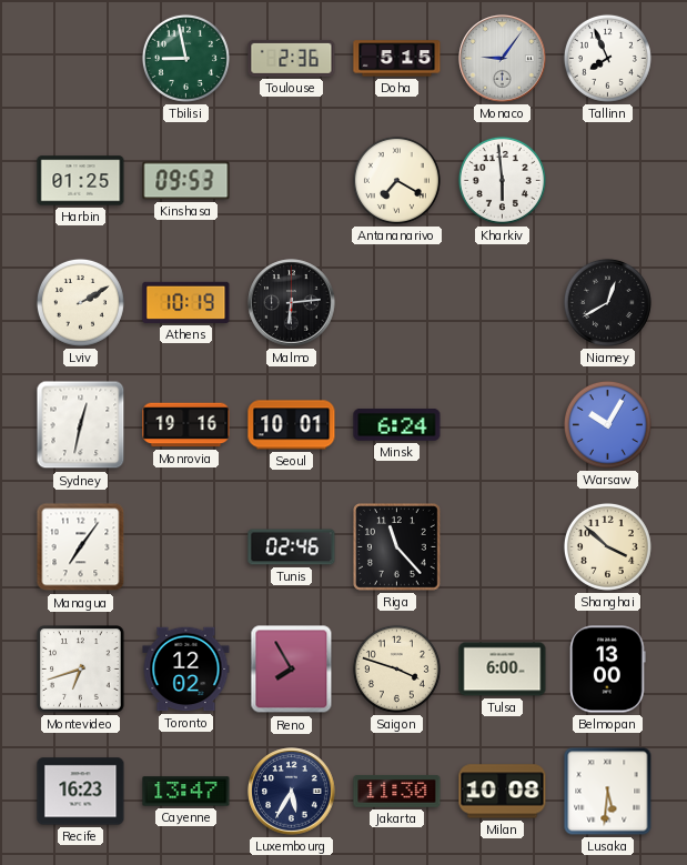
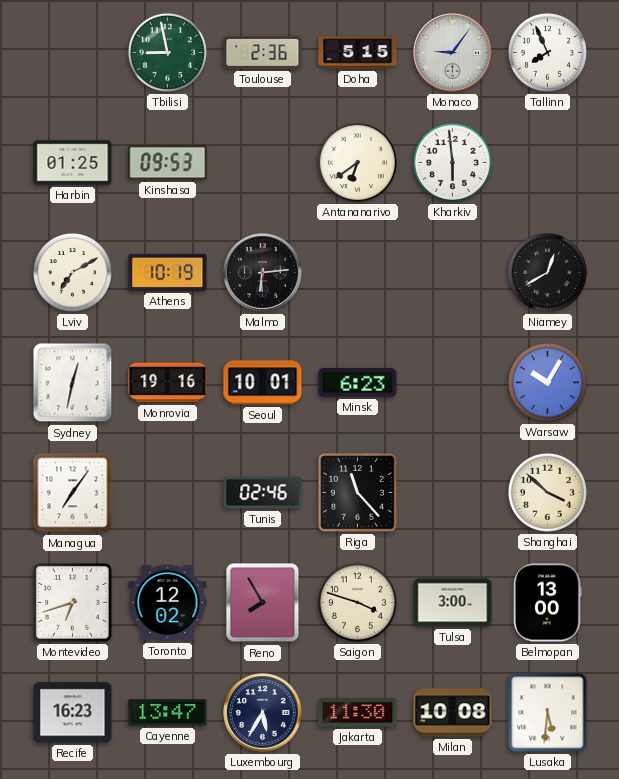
Antananarivo: 7:20 -> 6:39
Lviv: 2:10 -> 7:10
Minsk: 6:24 -> 6:23
Tulsa: 6:00 -> 3:00
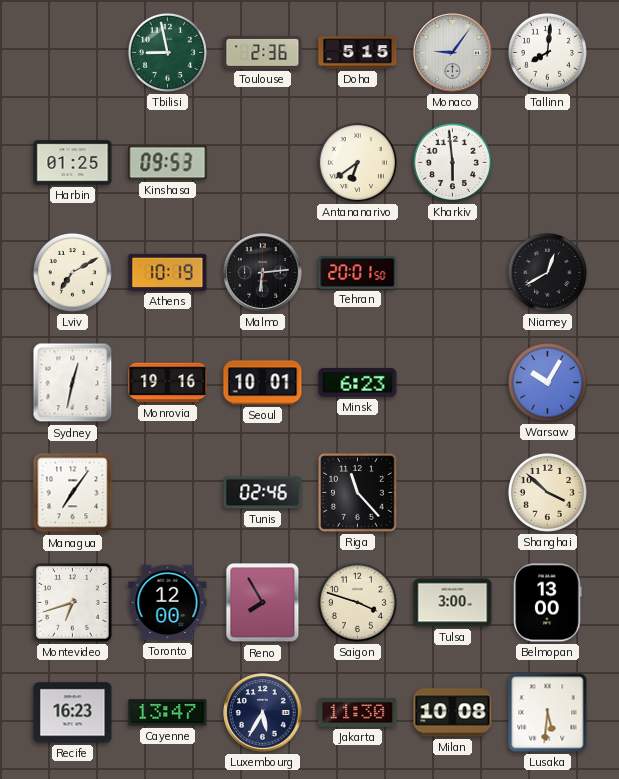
Tallinn: 7:56 -> 8:01
Tehran: none -> 20:01
Toronto: 12:02 -> 12:00
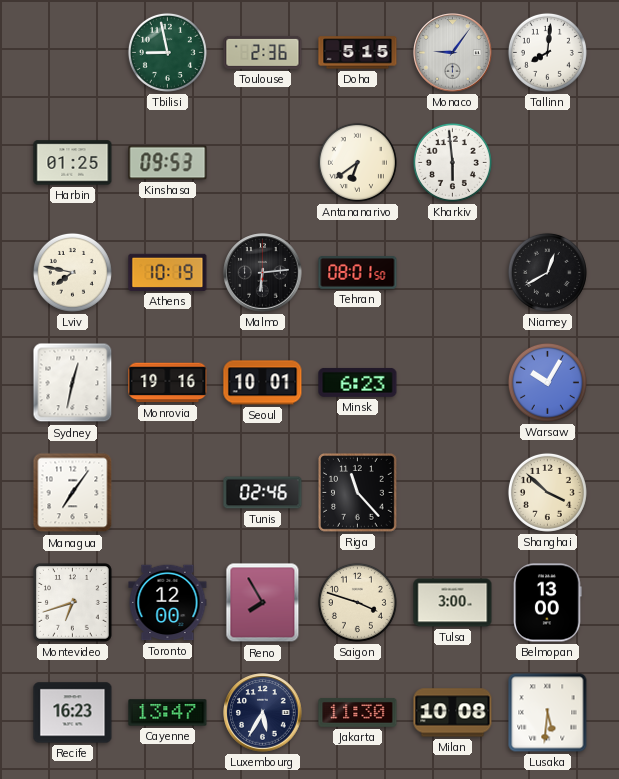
Lviv: 7:10 -> 7:47
Tehran: 20:01 -> 08:01
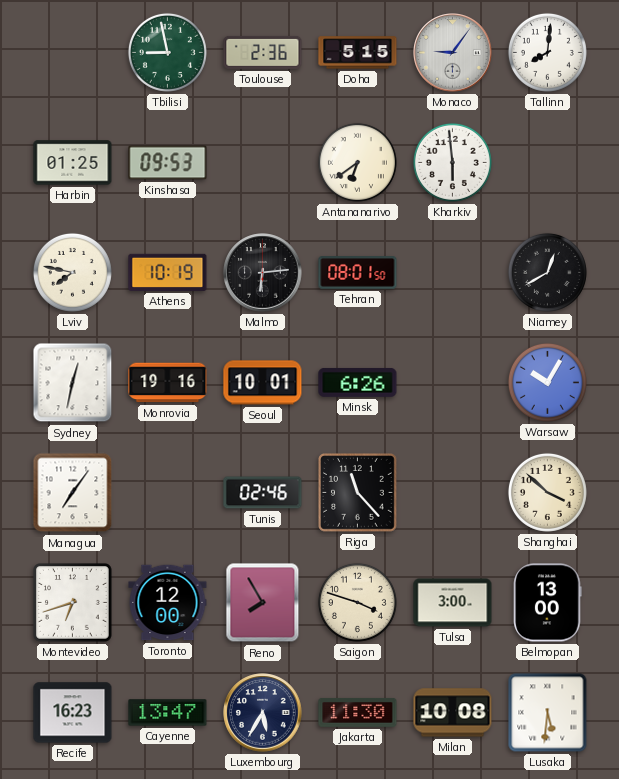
Minsk: 6:23 -> 6:26
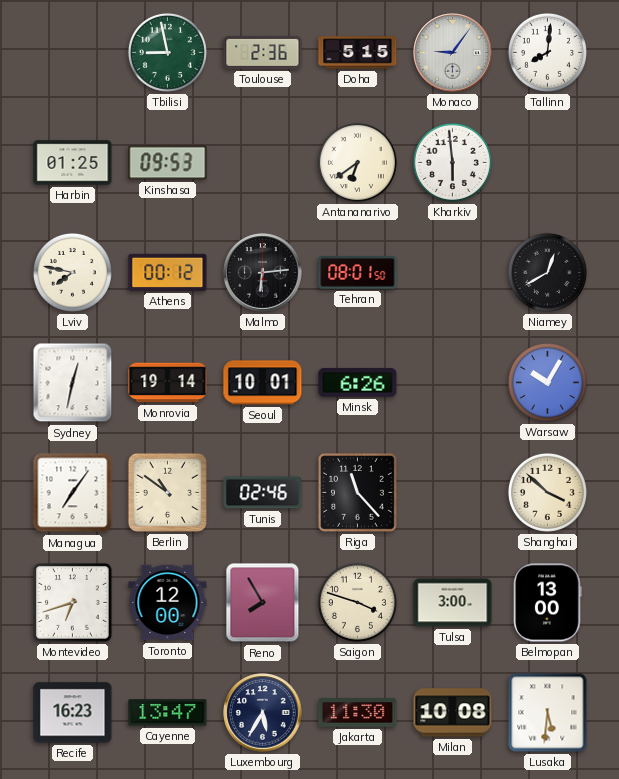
Athens: 10:19 -> 00:12
Monrovia: 19:16 -> 19:14
Berlin: none -> 10:51
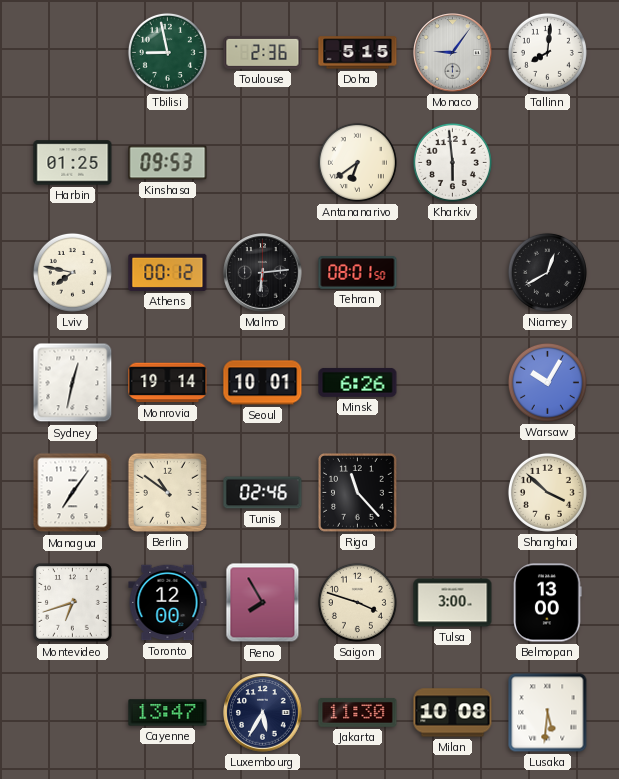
Recife: 16:23 -> none
